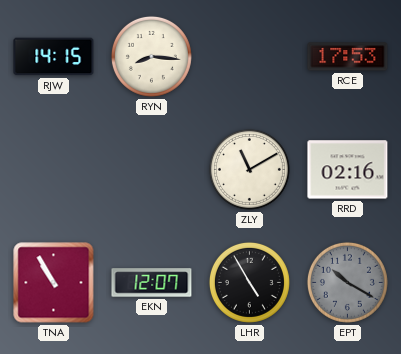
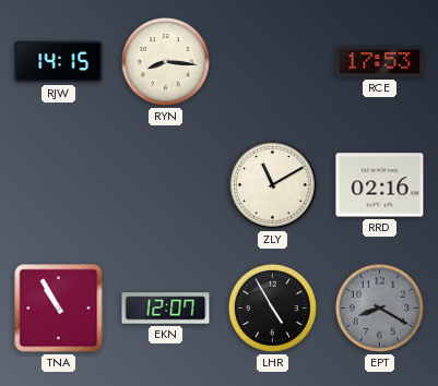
EPT: 10:20 -> 8:20
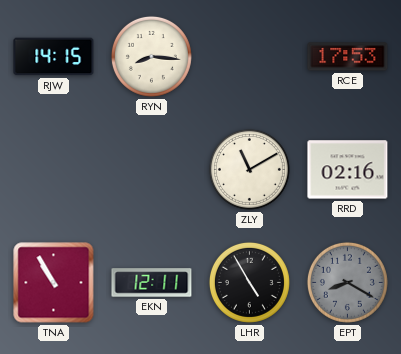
EKN: 12:07 -> 12:11
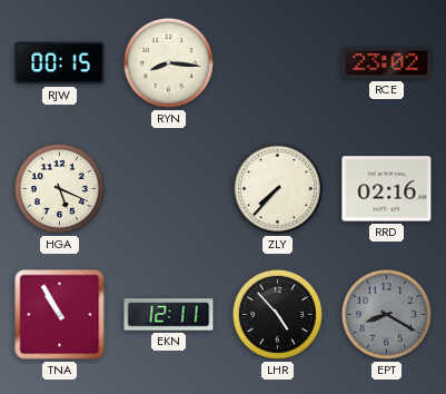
RJW: 14:15 -> 00:15
RCE: 17:53 -> 23:02
HGA: none -> 5:19
ZLY: 11:10 -> 7:37
LHR: 4:55 -> 4:53
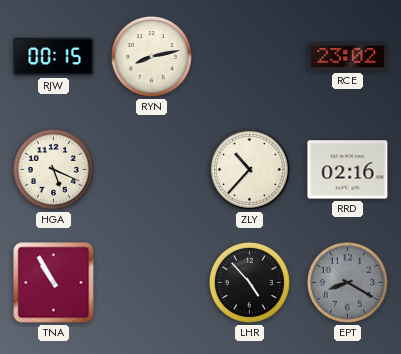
RYN: 8:16 -> 8:13
ZLY: 7:37 -> 10:37
EKN: 12:11 -> none
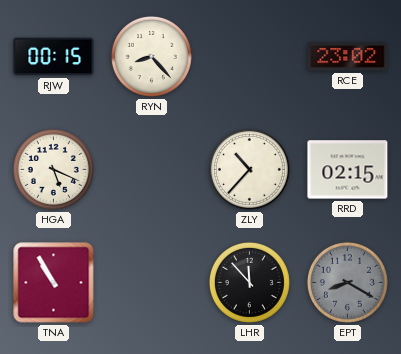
RYN: 8:13 -> 8:23
RRD: 02:16 -> 02:15
LHR: 4:53 -> 11:53
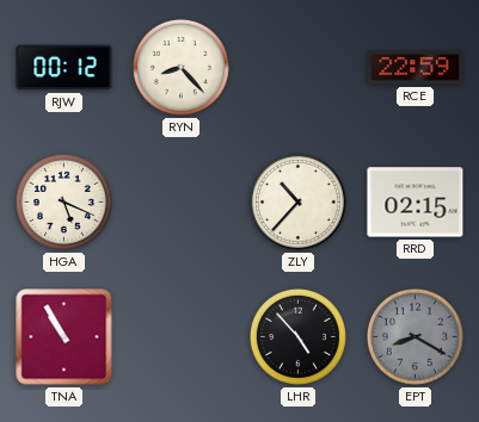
RJW: 00:15 -> 00:12
RCE: 23:02 -> 22:59
LHR: 11:53 -> 4:53
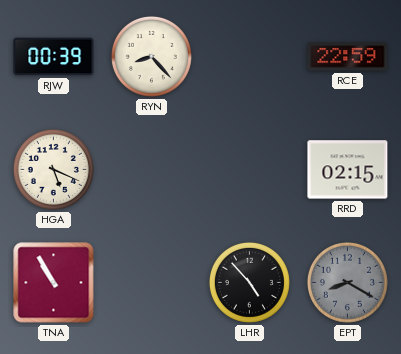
RJW: 00:12 -> 00:39
ZLY: 10:37 -> none
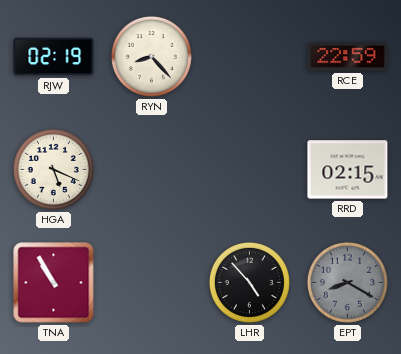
RJW: 00:39 -> 02:19
